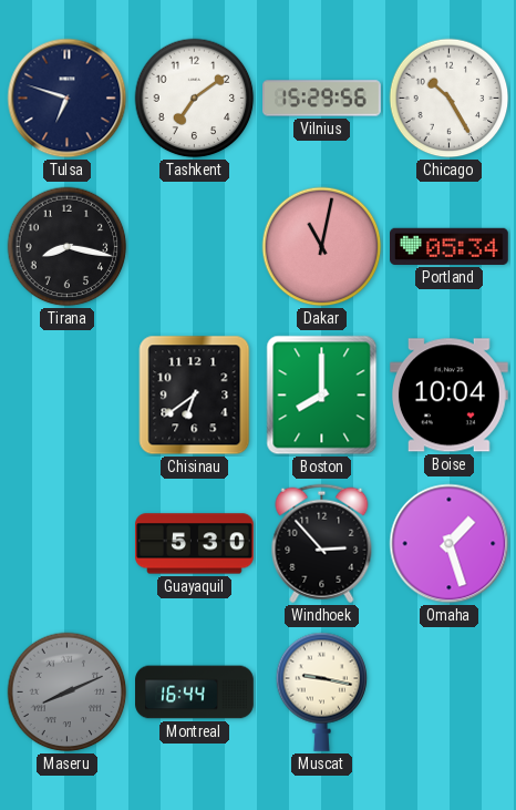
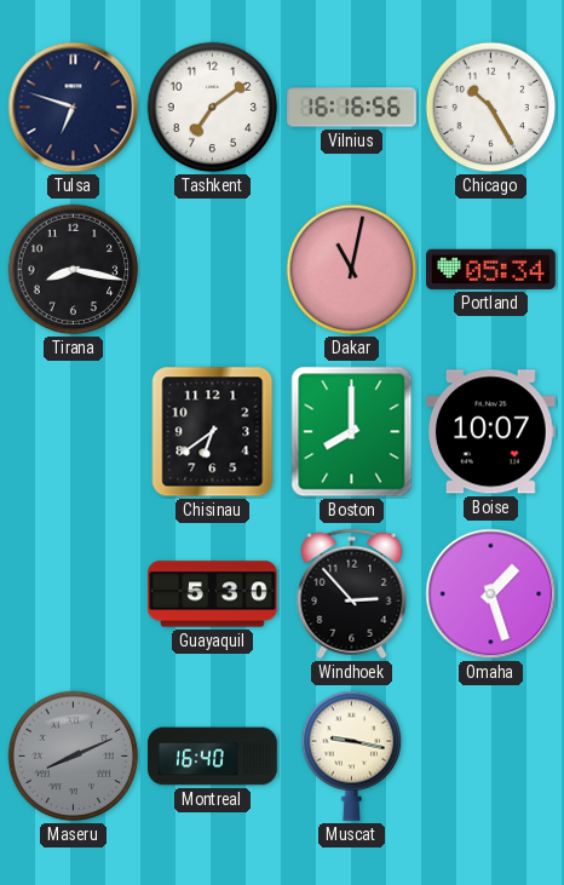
Vilnius: 15:29 -> 16:16
Boise: 10:04 -> 10:07
Montreal: 16:44 -> 16:40
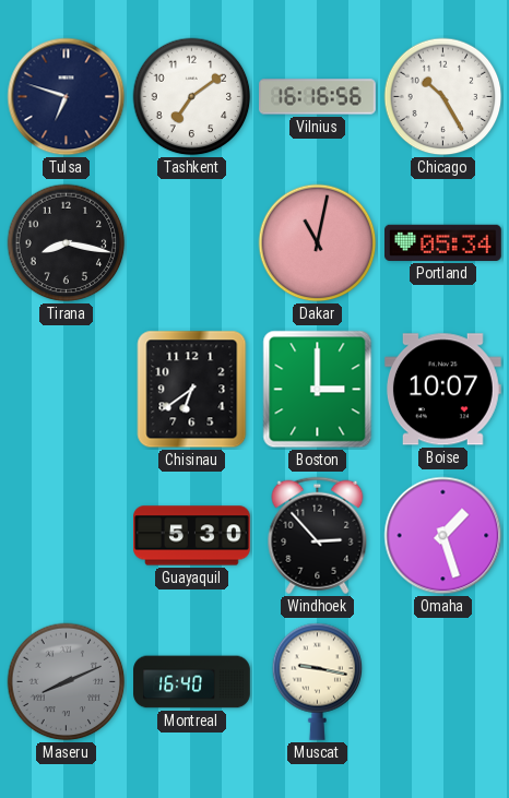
Boston: 8:00 -> 3:00
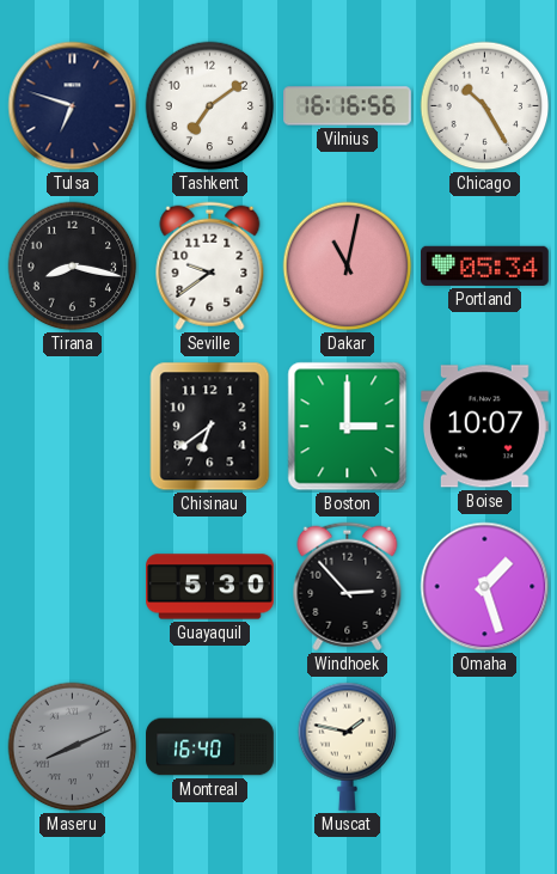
Seville: none -> 9:39
Muscat: 9:17 -> 1:47
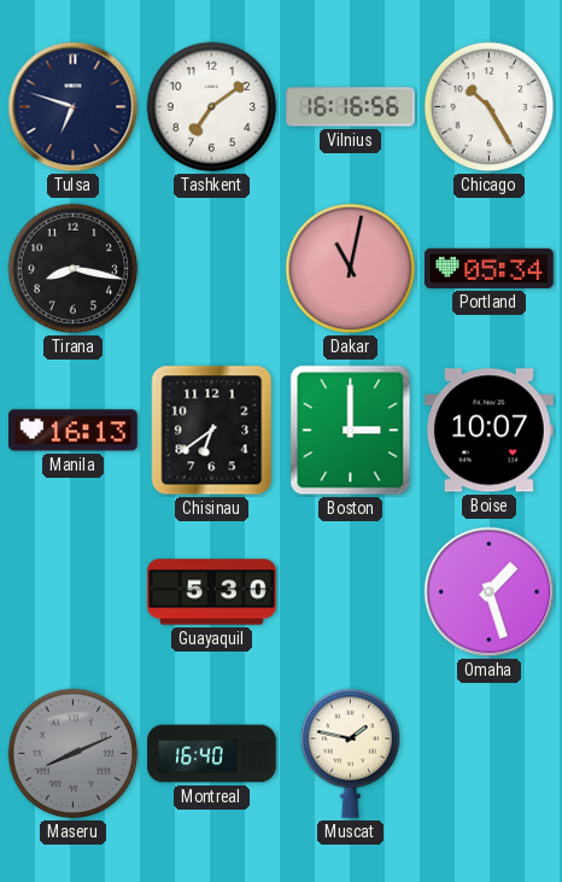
Seville: 9:39 -> none
Manila: none -> 16:13
Windhoek: 2:53 -> none
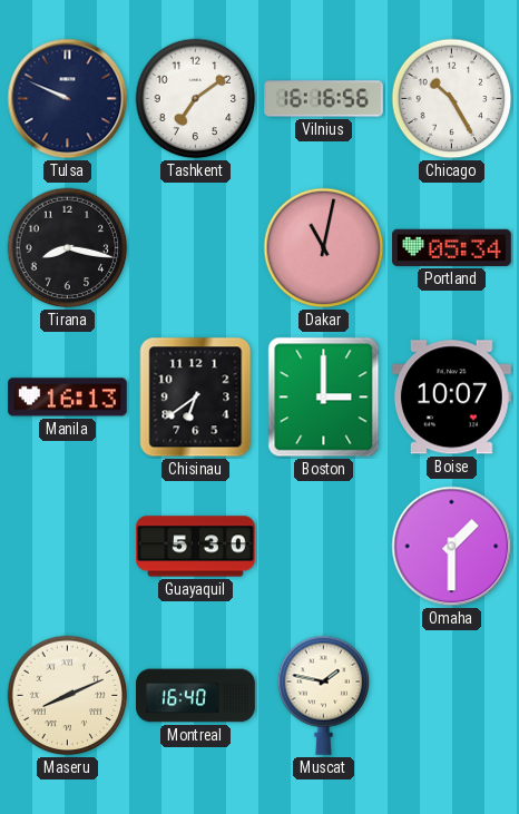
Tulsa: 6:48 -> 9:49
Omaha: 1:27 -> 1:30
Maseru dial: grey -> cream
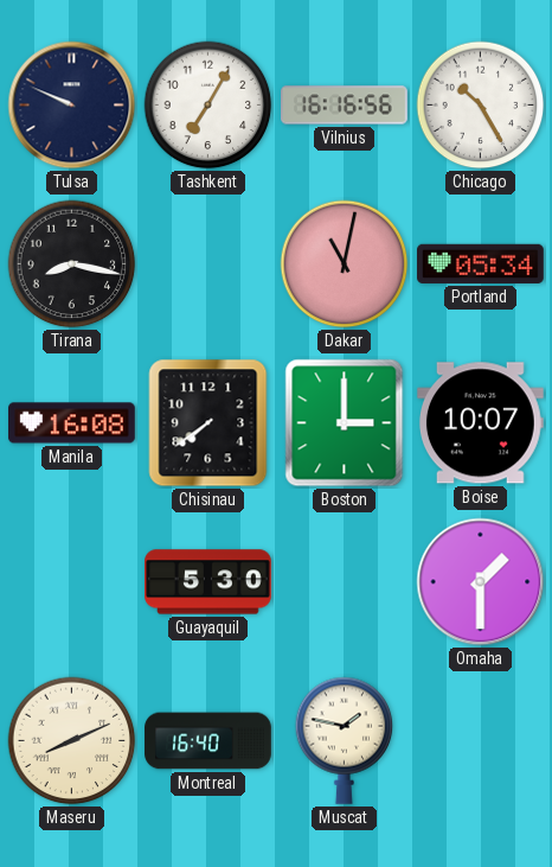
Tashkent: 7:09 -> 7:05
Manila: 16:13 -> 16:08
Chisinau: 6:39 -> 7:39
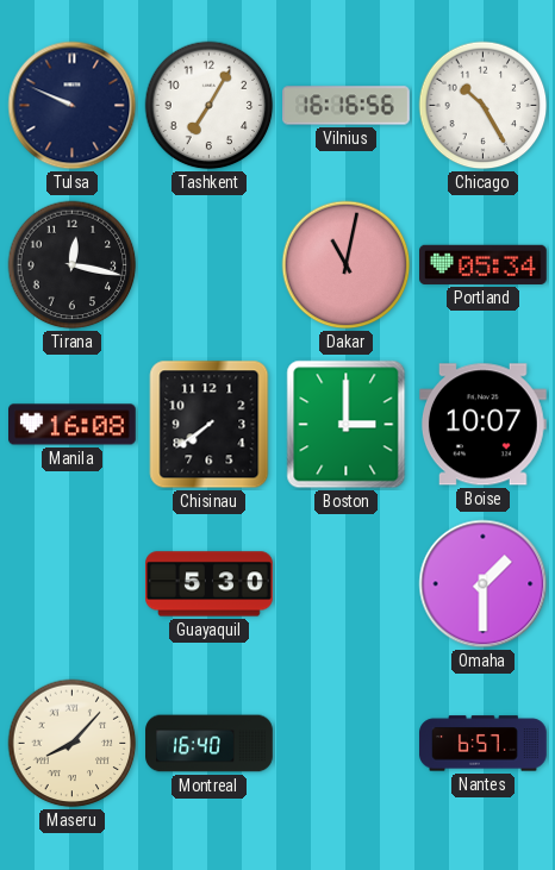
Tirana: 8:17 -> 12:17
Maseru: 8:11 -> 8:07
Muscat: 1:47 -> none
Nantes: none -> 6:57
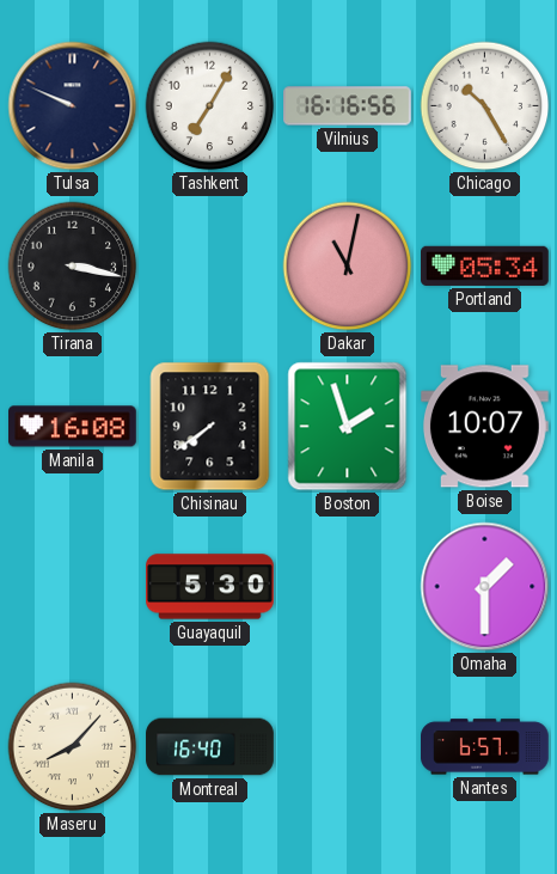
Tirana: 12:17 -> 3:17
Boston: 3:00 -> 1:57
